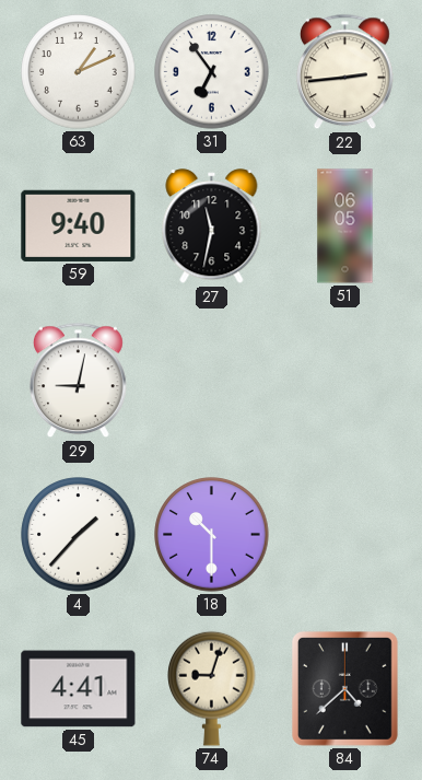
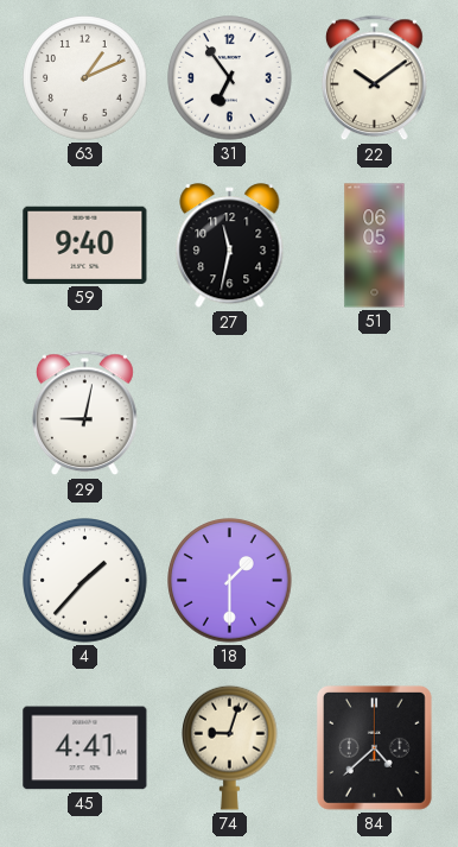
22: 2:44 -> 10:09
18: 10:30 -> 1:30
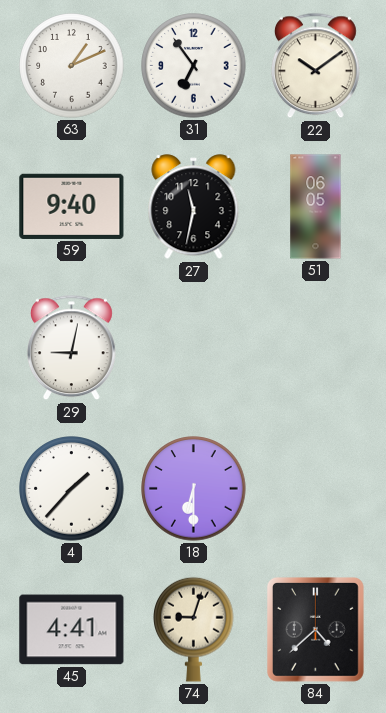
18: 1:30 -> 6:30
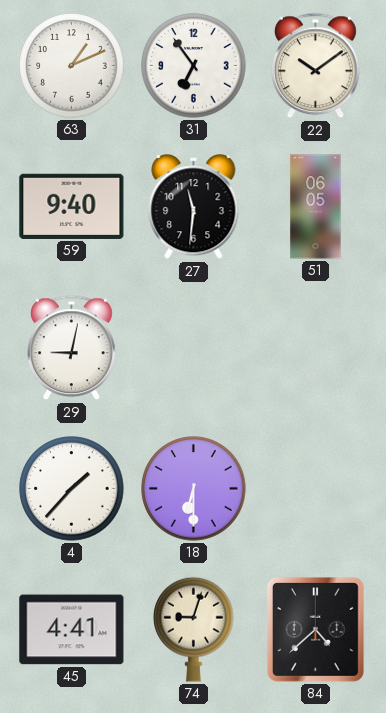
27: 11:32 -> 11:31
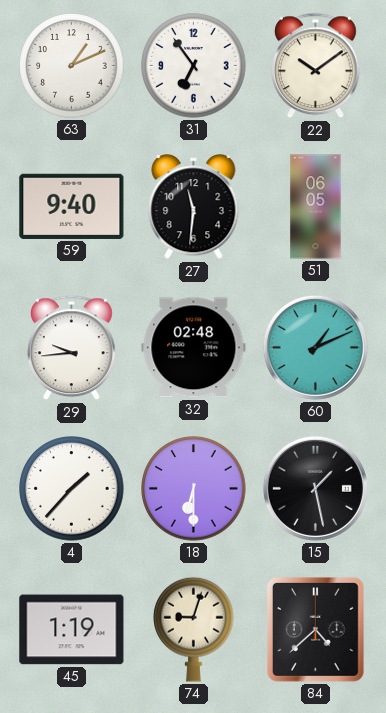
29: 9:02 -> 9:44
32: none -> 02:48
60: none -> 1:11
15: none -> 1:28
45: 4:41 -> 1:19
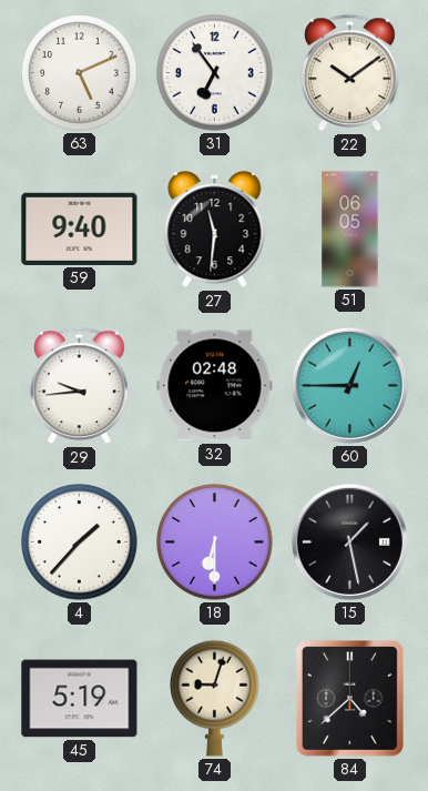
63: 1:11 -> 5:11
60: 1:11 -> 12:45
45: 1:19 -> 5:19
